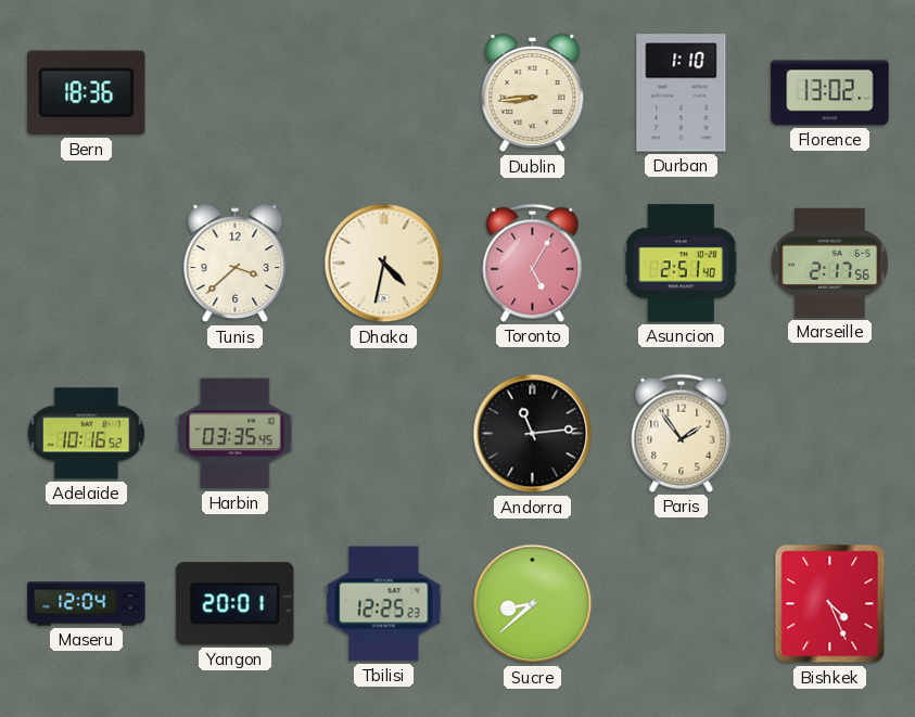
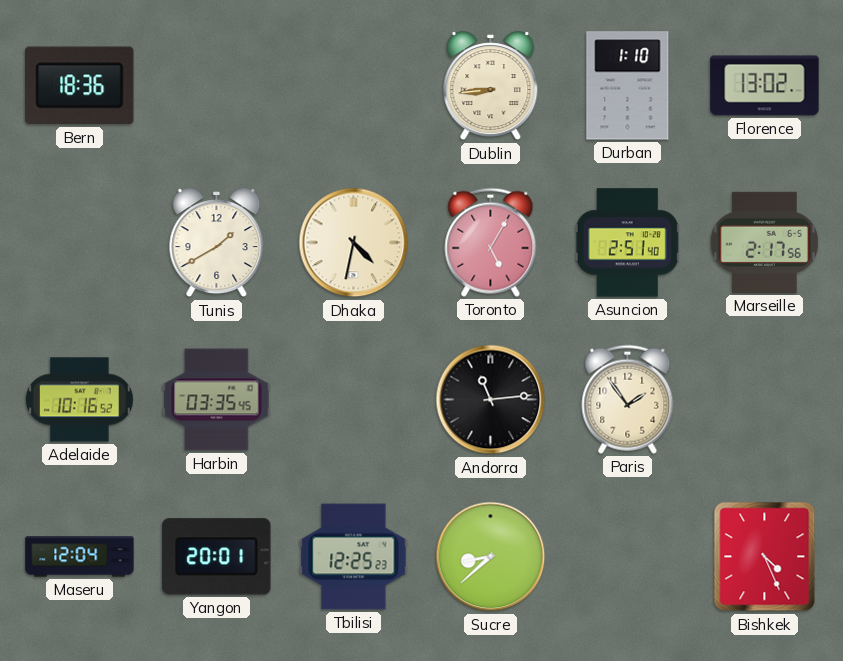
Tunis: 3:38 -> 1:40
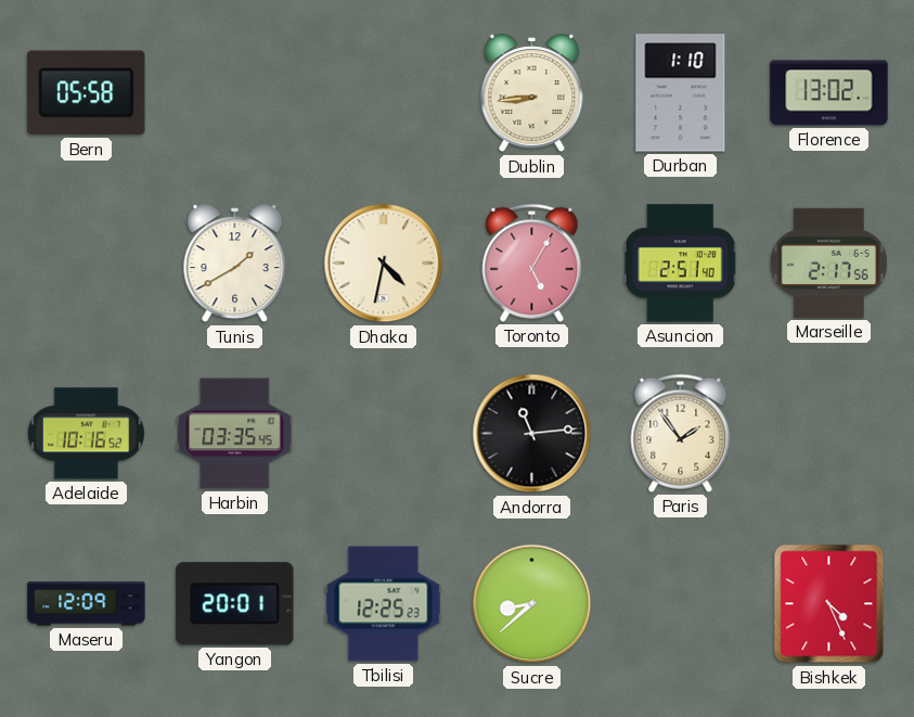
Bern: 18:36 -> 05:58
Maseru: 12:04 -> 12:09
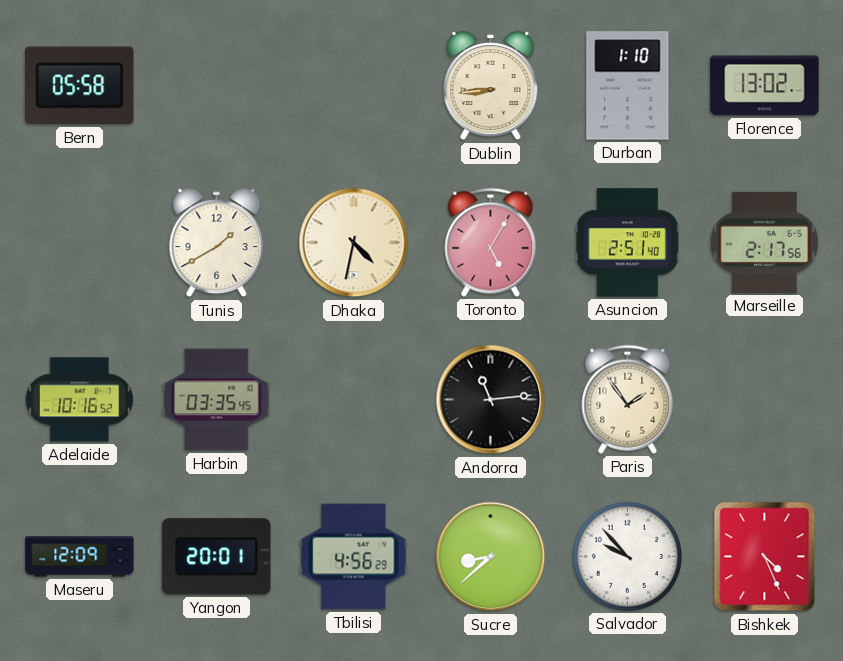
Tbilisi: 12:25 -> 4:56
Salvador: none -> 9:53
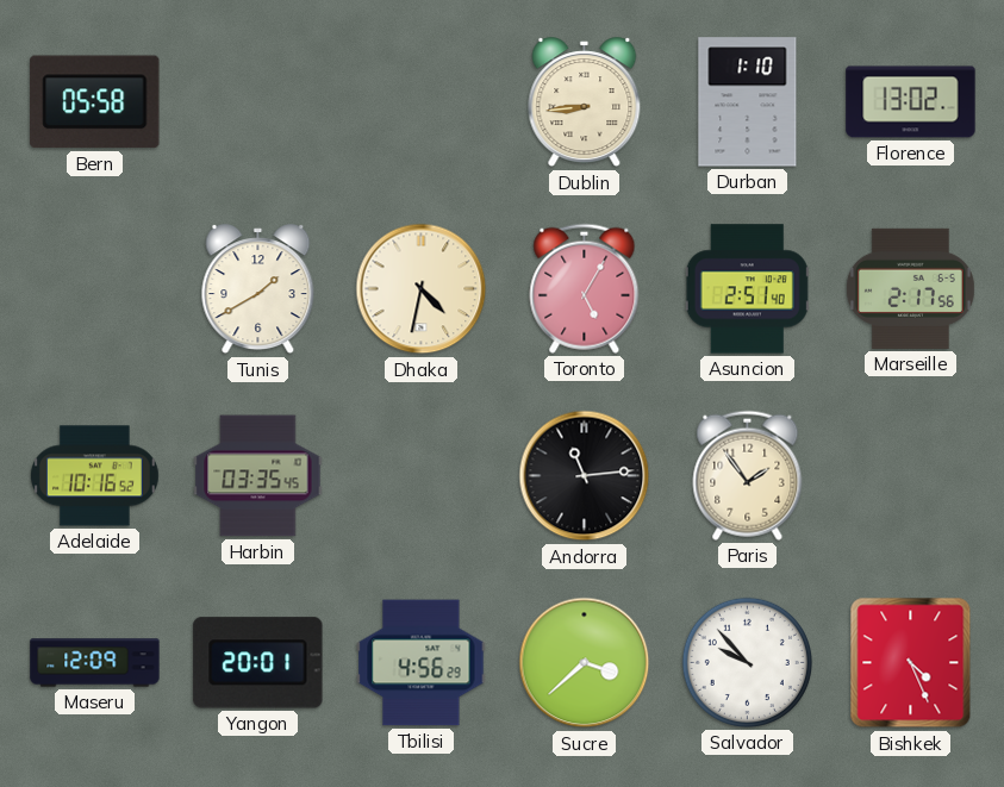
Sucre: 8:38 -> 3:38
